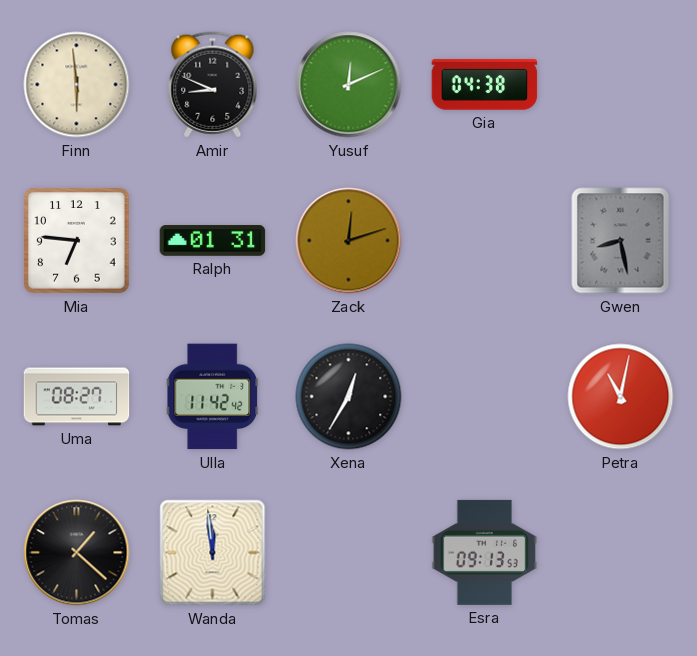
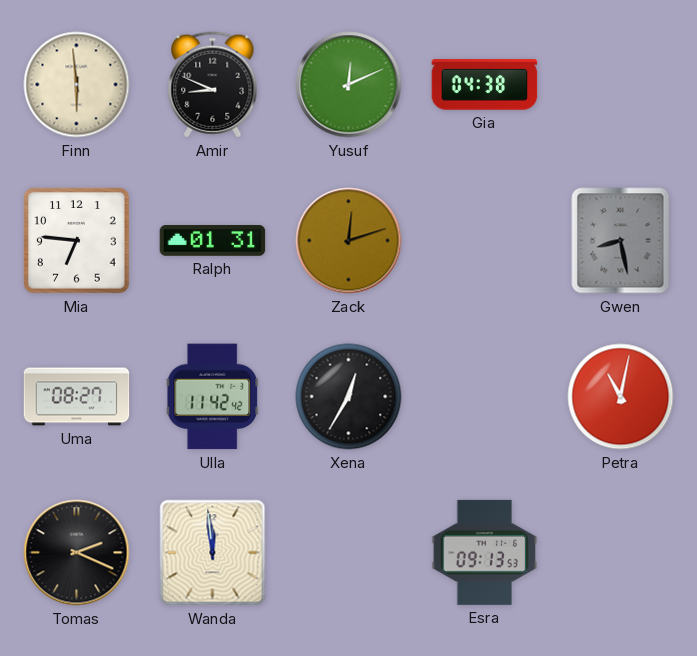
Tomas: 1:22 -> 2:19
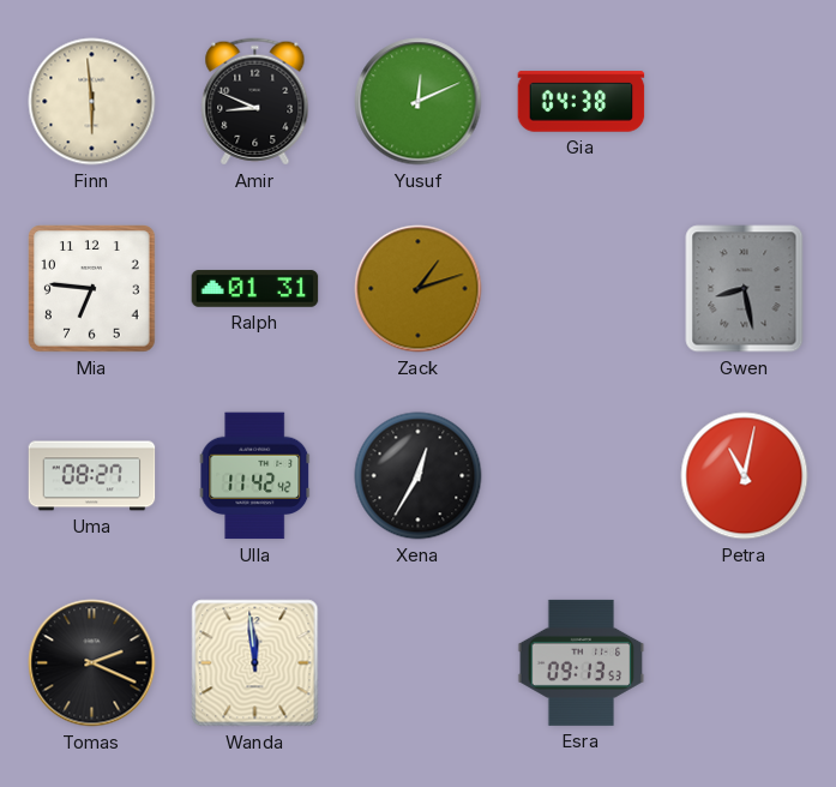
Zack: 12:12 -> 1:12
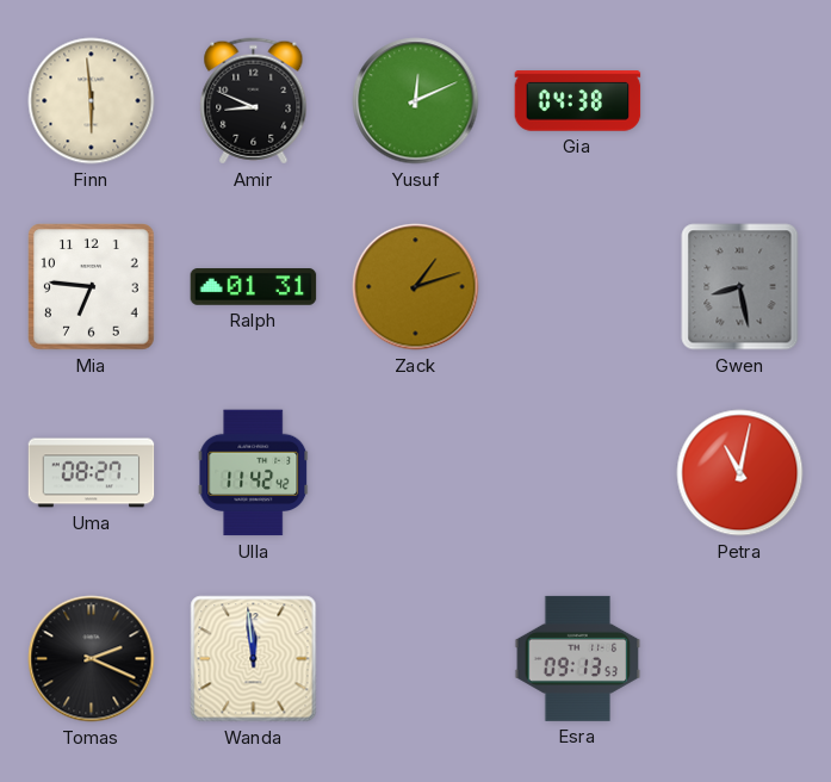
Xena: 12:35 -> none
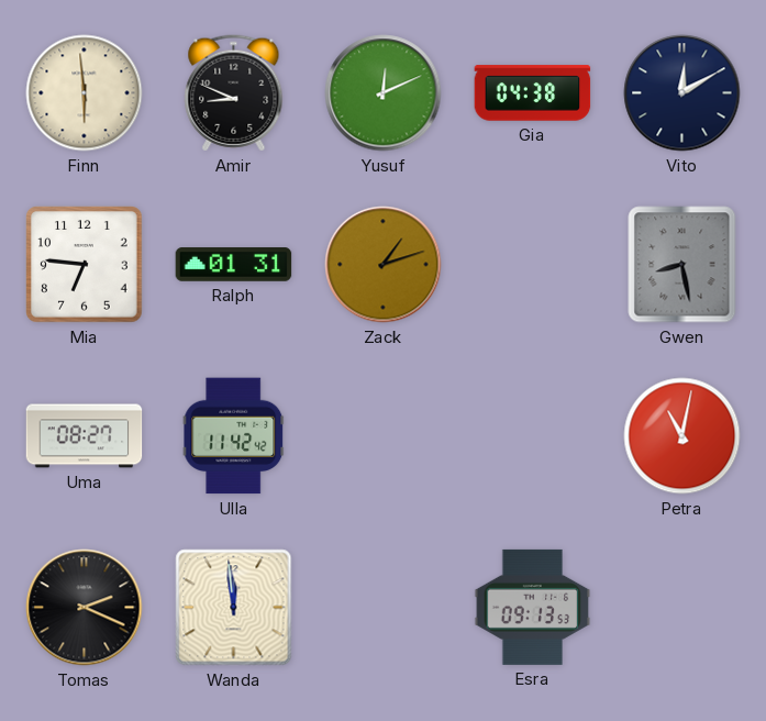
Vito: none -> 12:10
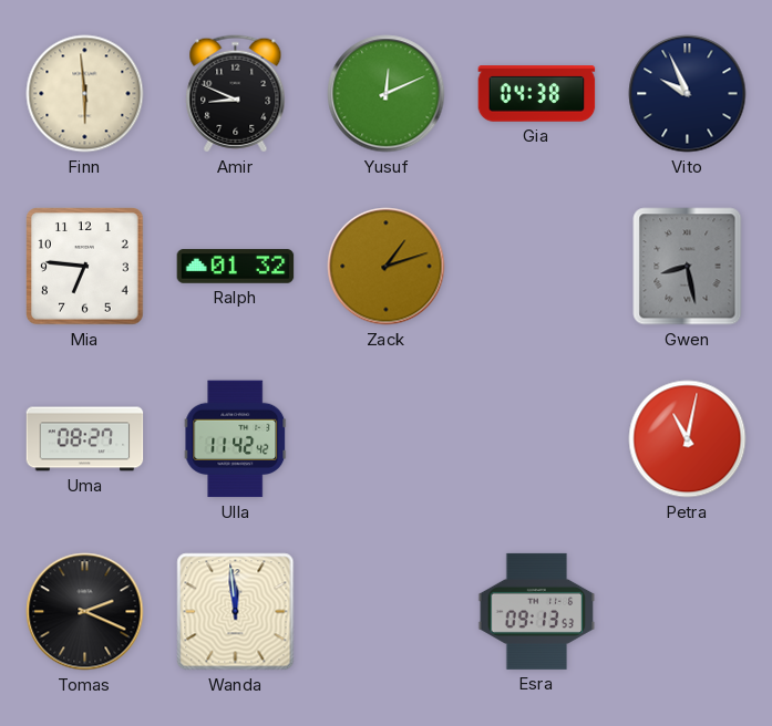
Vito: 12:10 -> 9:56
Ralph: 01:31 -> 01:32
